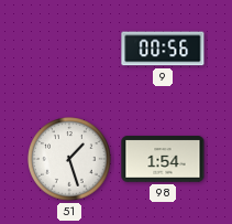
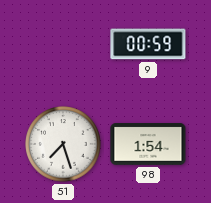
9: 00:56 -> 00:59
51: 1:27 -> 7:27
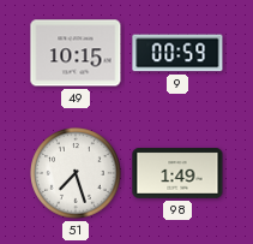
49: none -> 10:15
98: 1:54 -> 1:49
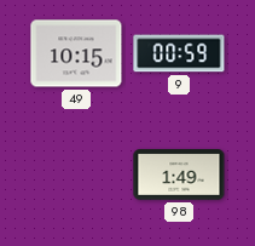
51: 7:27 -> none
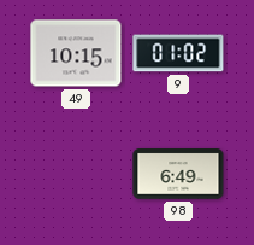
9: 00:59 -> 01:02
98: 1:49 -> 6:49
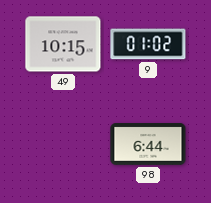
98: 6:49 -> 6:44
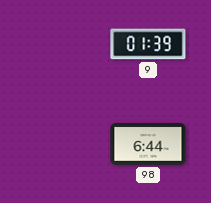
49: 10:15 -> none
9: 01:02 -> 01:39
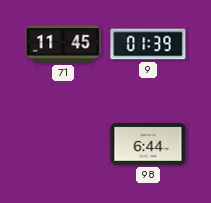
71: none -> 11:45
